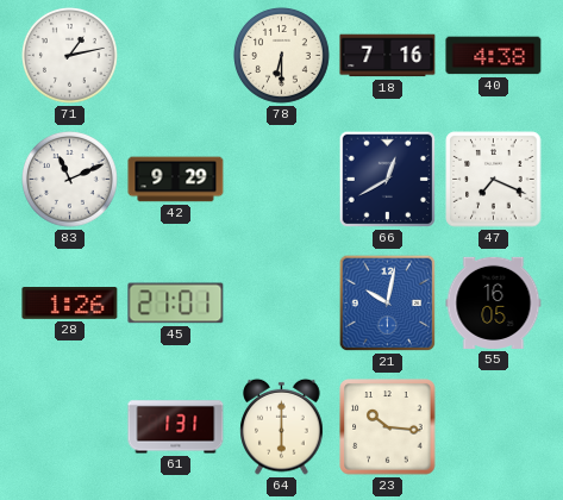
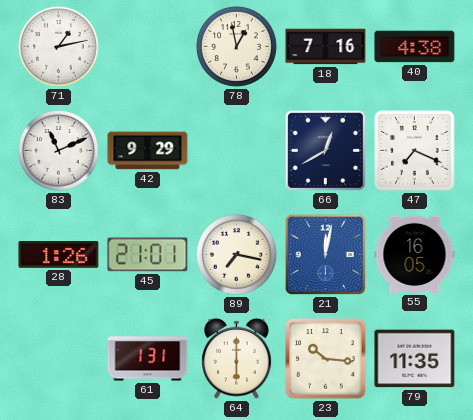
78: 6:30 -> 12:58
89: none -> 7:17
21: 10:02 -> 12:02
79: none -> 11:35
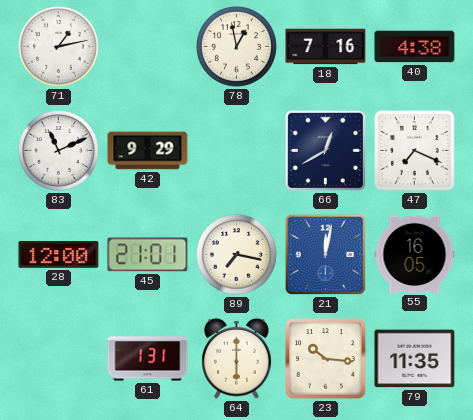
28: 1:26 -> 12:00
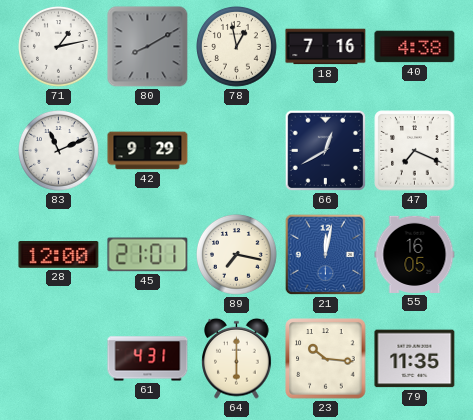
80: none -> 8:10
61: 1:31 -> 4:31
